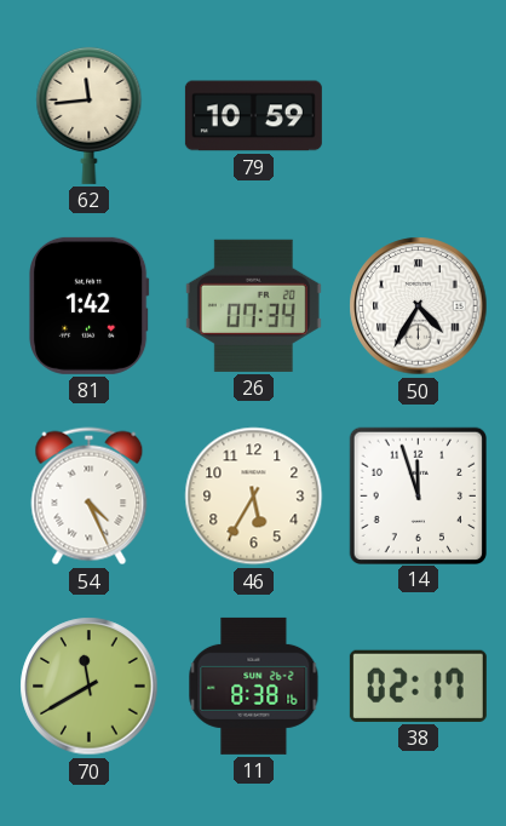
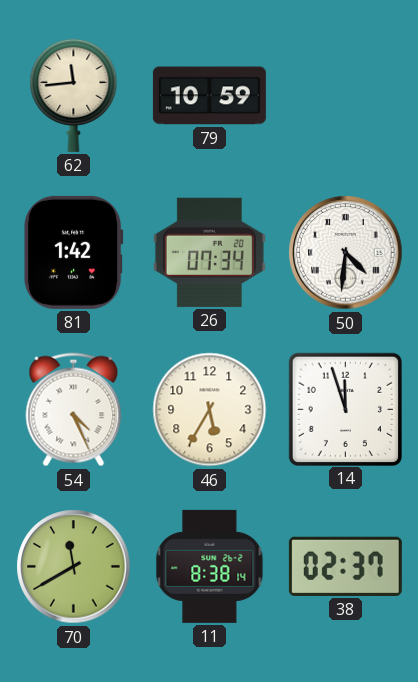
50: 4:35 -> 4:31
11: 8:38:16 -> 8:38:14
38: 02:17 -> 02:37
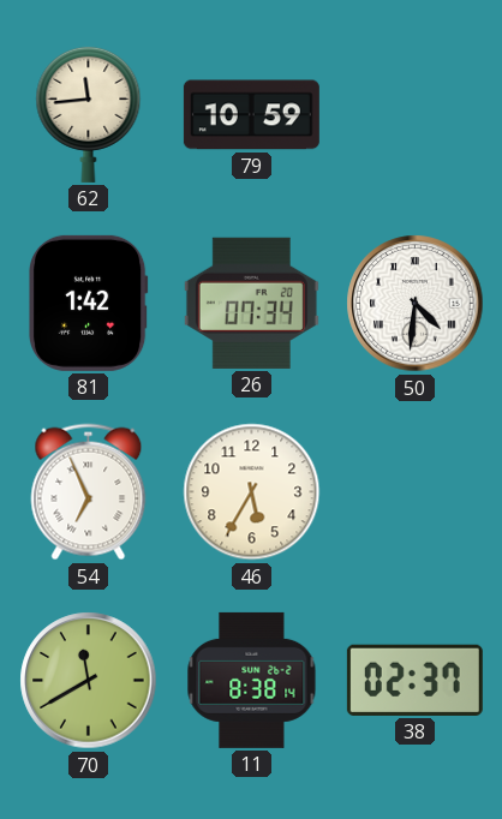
54: 4:26 -> 6:56
14: 11:57 -> none
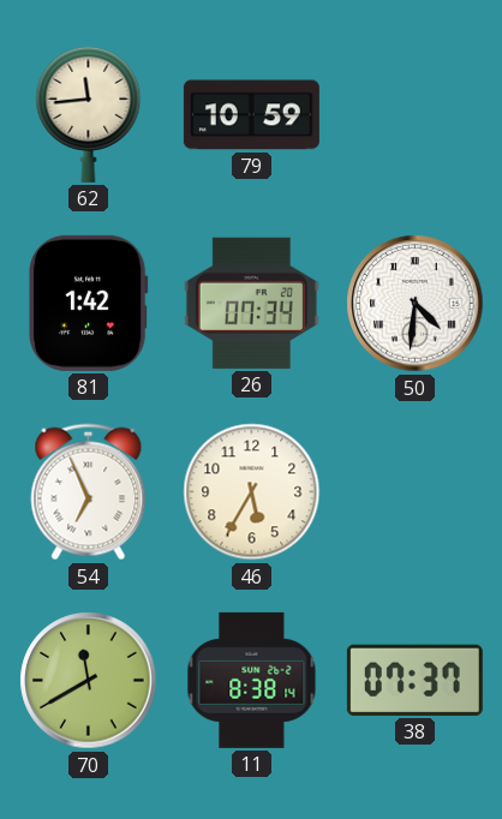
38: 02:37 -> 07:37
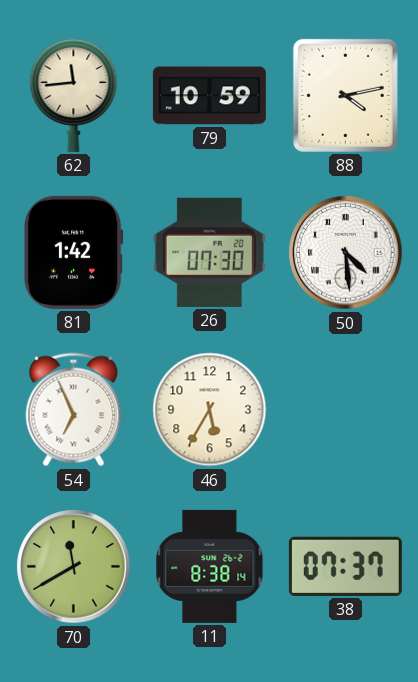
88: none -> 4:13
26: 07:34 -> 07:30
50: 4:31 -> 4:29
